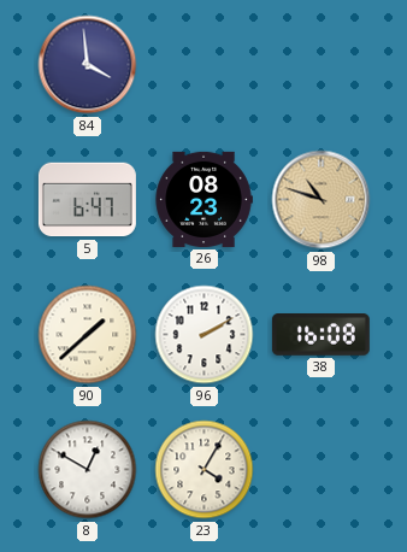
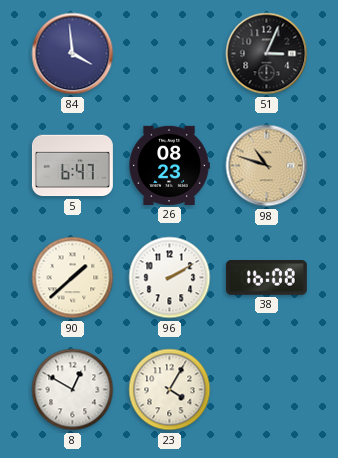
51: none -> 3:04
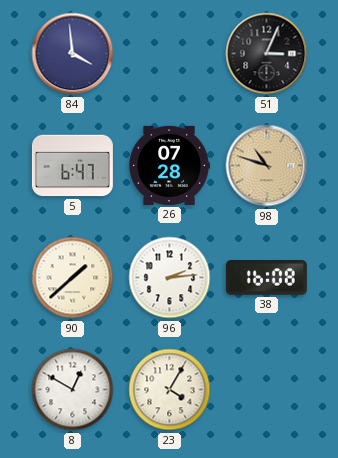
26: 08:23 -> 07:28
96: 2:10 -> 2:14
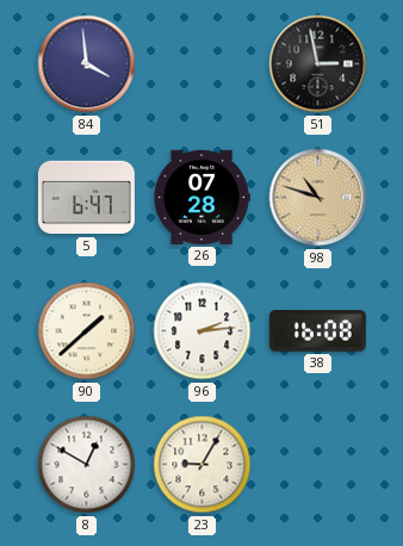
51: 3:04 -> 2:58
23: 4:05 -> 9:05
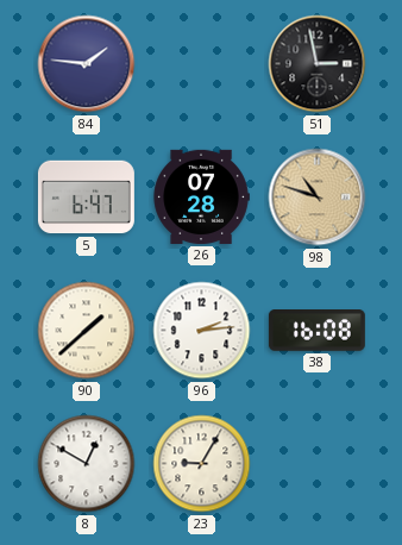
84: 3:59 -> 1:46
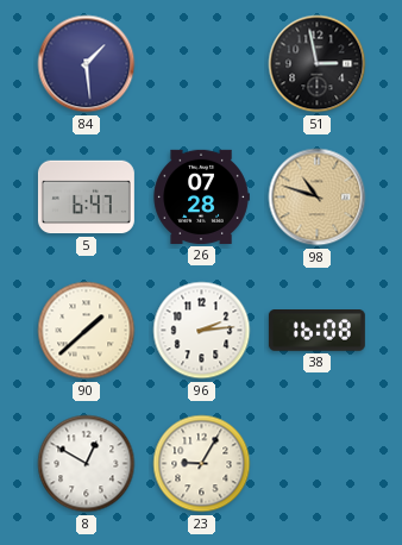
84: 1:46 -> 1:29
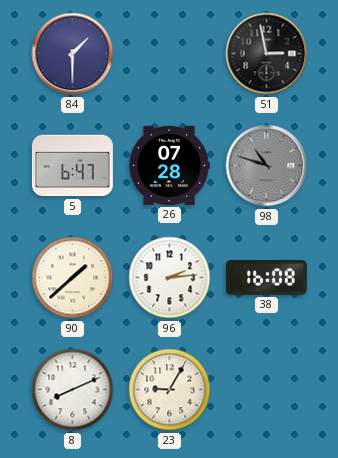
84: 1:29 -> 1:30
98 dial: champagne -> grey
8: 12:50 -> 8:11
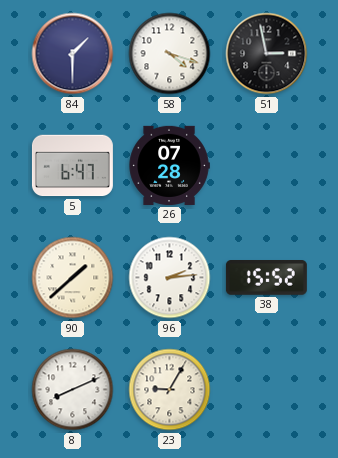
58: none -> 4:18
98: 10:48 -> none
38: 16:08 -> 15:52
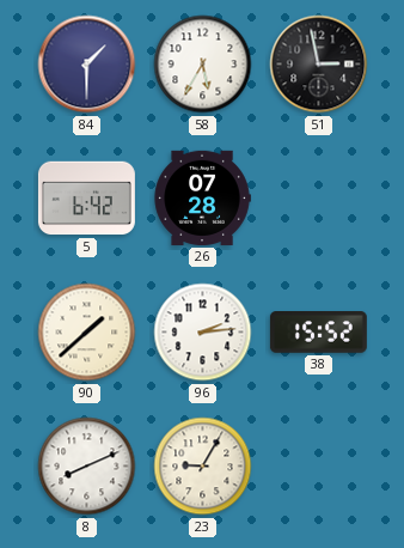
58: 4:18 -> 5:35
5: 6:47 -> 6:42
